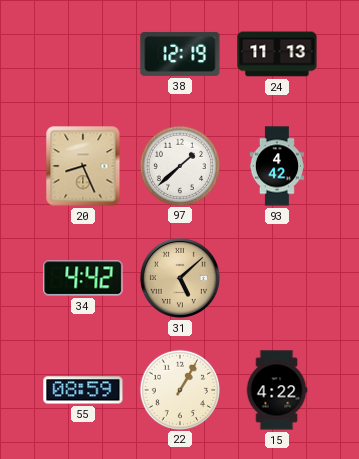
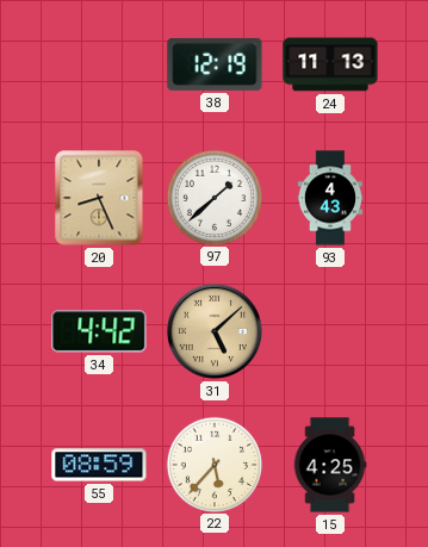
93: 4:42 -> 4:43
22: 1:05 -> 5:37
15: 4:22 -> 4:25
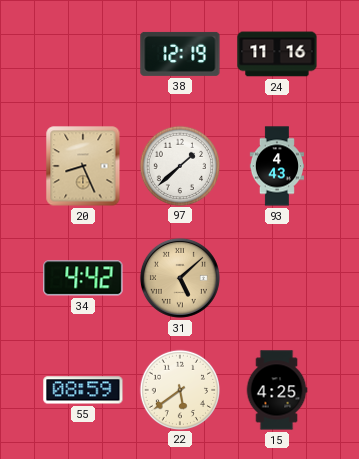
24: 11:13 -> 11:16
22: 5:37 -> 5:39
